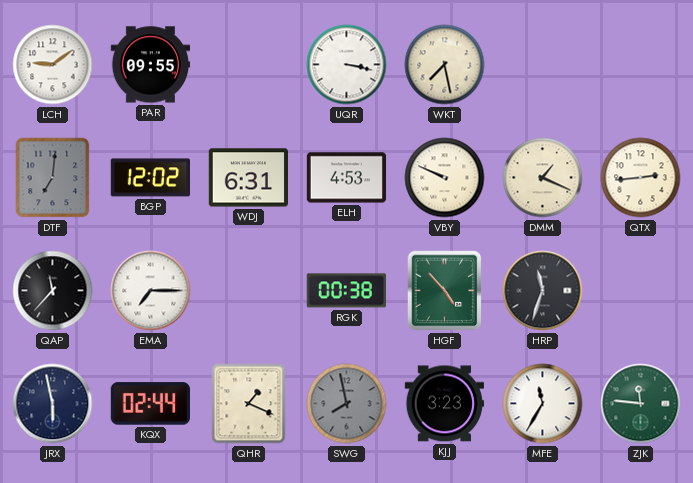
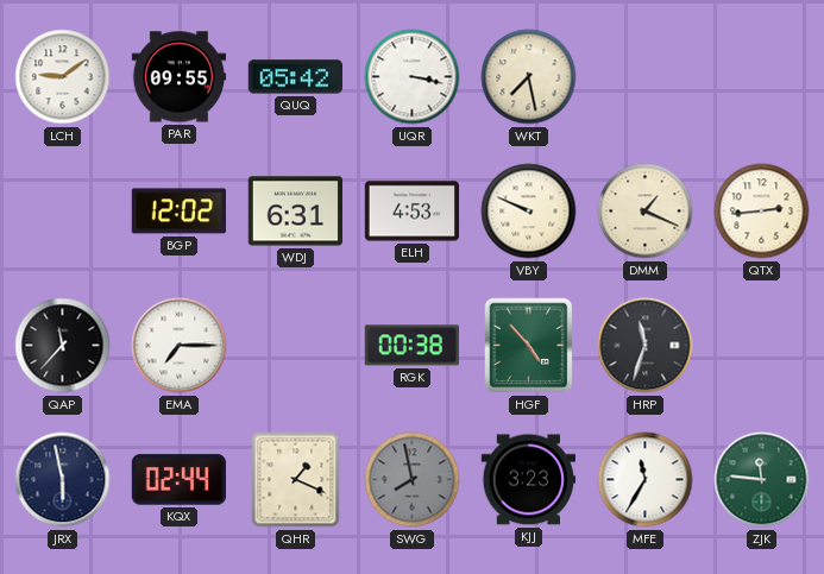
QUQ: none -> 05:42
DTF: 7:01 -> none
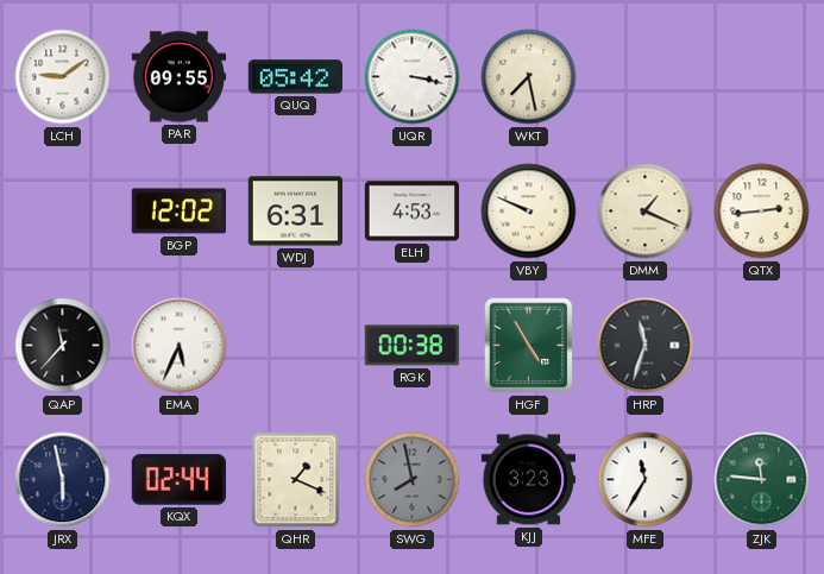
EMA: 7:15 -> 5:34
HGF: 4:53 -> 4:55
